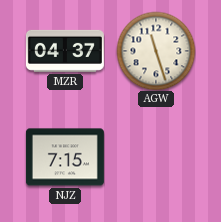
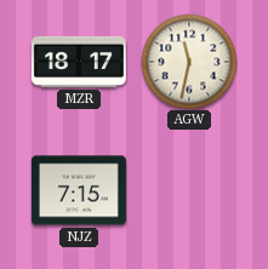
MZR: 04:37 -> 18:17
AGW: 11:27 -> 11:32
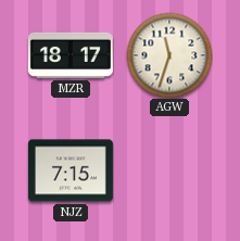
AGW: 11:32 -> 11:33
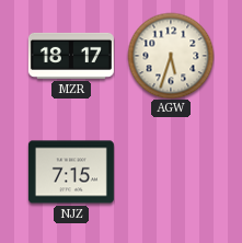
AGW: 11:33 -> 5:33
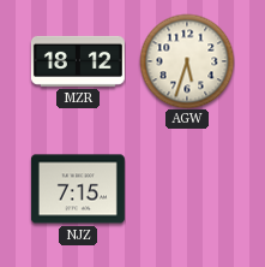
MZR: 18:17 -> 18:12
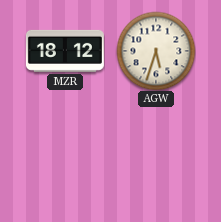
NJZ: 7:15 -> none
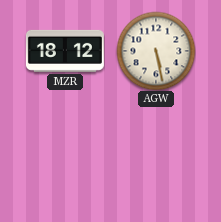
AGW: 5:33 -> 5:28
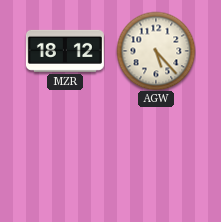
AGW: 5:28 -> 5:23
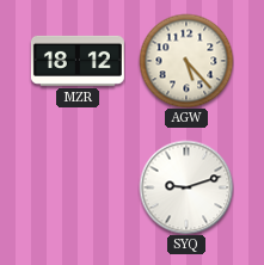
SYQ: none -> 9:12
